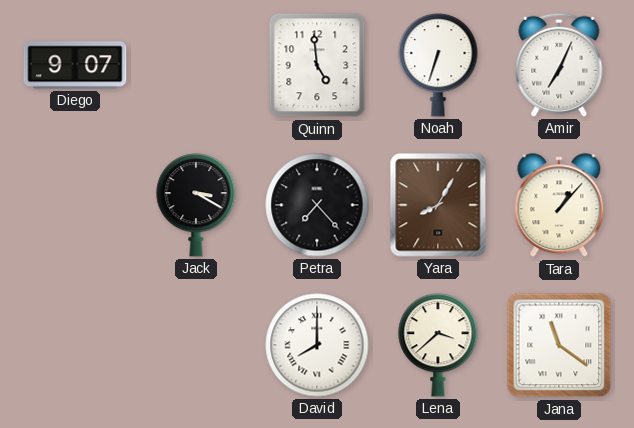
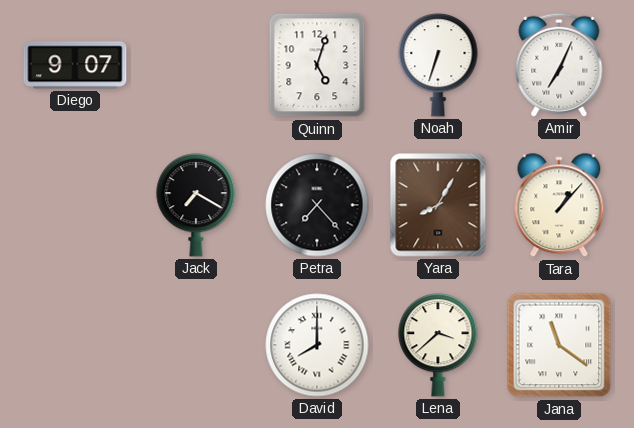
Quinn: 4:59 -> 5:03
Jack: 3:20 -> 7:20
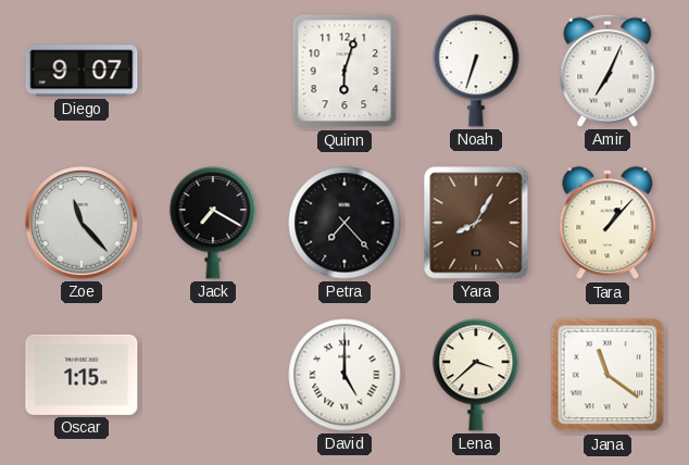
Quinn: 5:03 -> 6:03
Zoe: none -> 11:23
Oscar: none -> 1:15
David: 8:00 -> 5:00
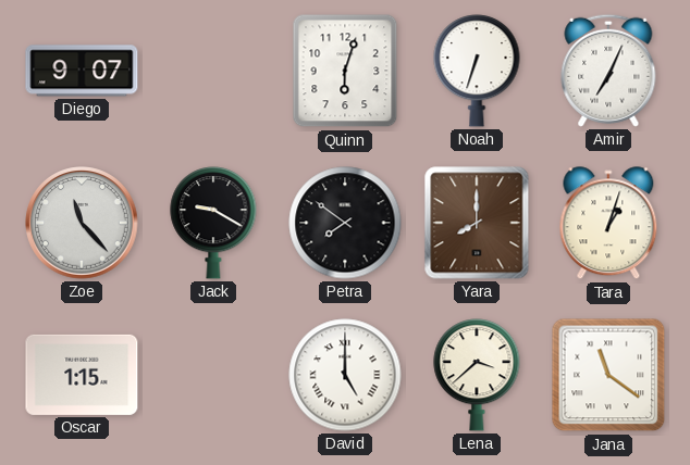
Jack: 7:20 -> 9:20
Petra: 7:23 -> 7:51
Yara: 8:05 -> 8:00
Tara: 1:07 -> 1:03
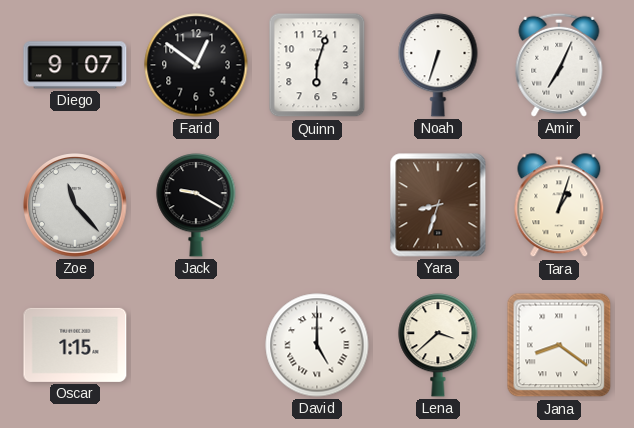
Farid: none -> 12:51
Petra: 7:51 -> none
Yara: 8:00 -> 8:33
Jana: 11:21 -> 8:21
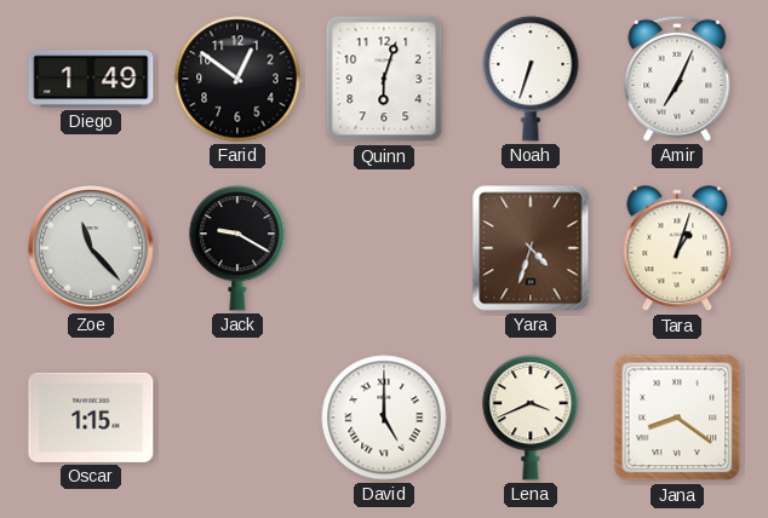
Diego: 9:07 -> 1:49
Yara: 8:33 -> 4:33
Lena: 3:38 -> 3:41
